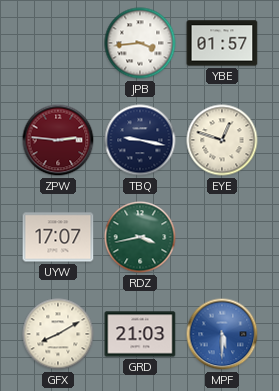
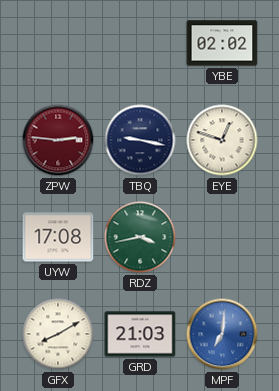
JPB: 3:44 -> none
YBE: 01:57 -> 02:02
UYW: 17:07 -> 17:08
MPF: 5:30 -> 7:01
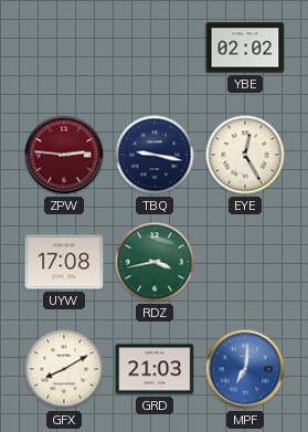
EYE: 12:48 -> 12:25
